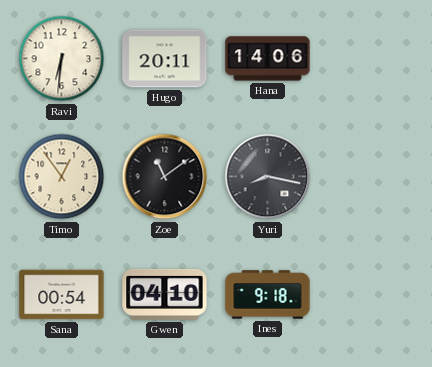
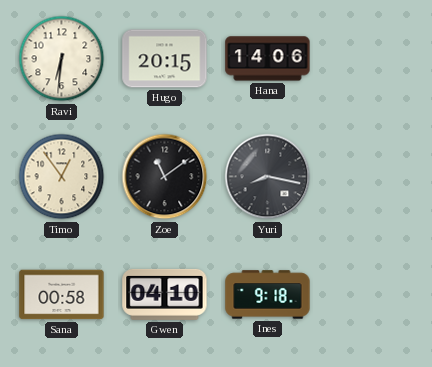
Hugo: 20:11 -> 20:15
Sana: 00:54 -> 00:58
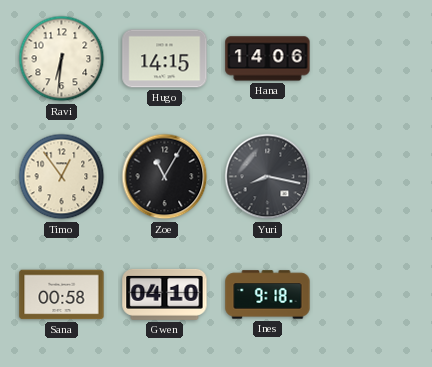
Hugo: 20:15 -> 14:15
Zoe: 11:09 -> 11:05
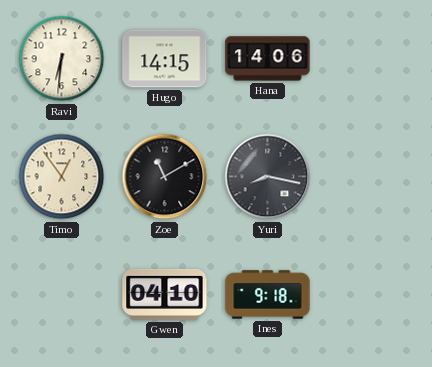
Zoe: 11:05 -> 11:10
Sana: 00:58 -> none
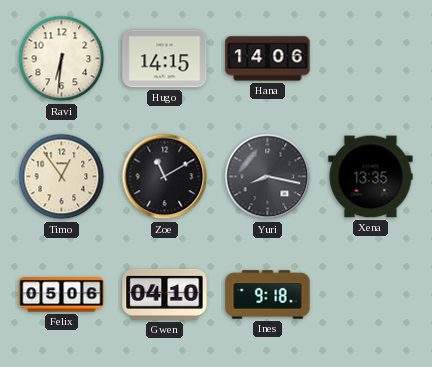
Xena: none -> 13:35
Felix: none -> 05:06
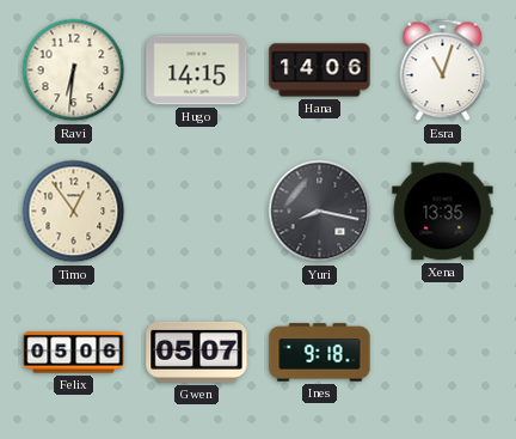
Esra: none -> 11:03
Zoe: 11:10 -> none
Gwen: 04:10 -> 05:07
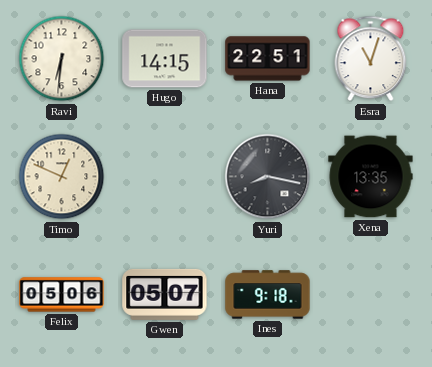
Hana: 14:06 -> 22:51
Timo: 12:54 -> 12:49
